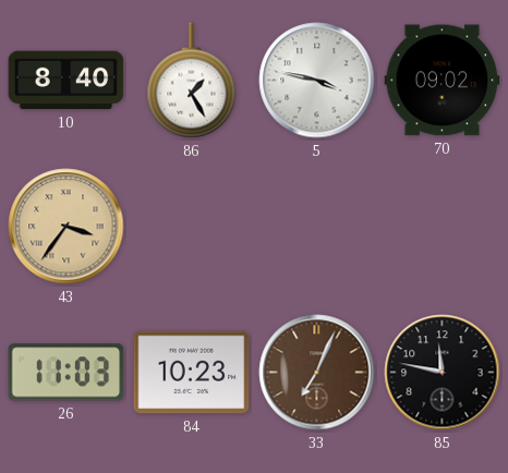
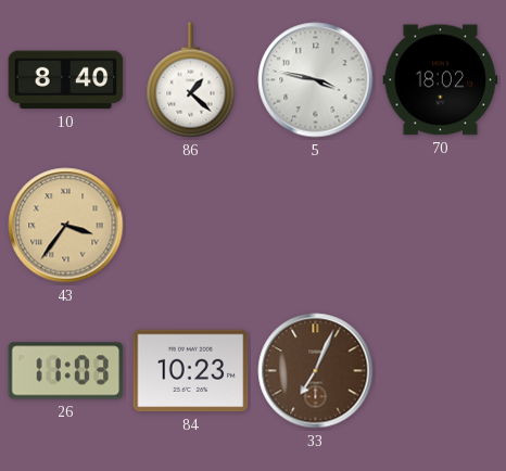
86: 1:25 -> 1:22
70: 09:02 -> 18:02
85: 11:47 -> none
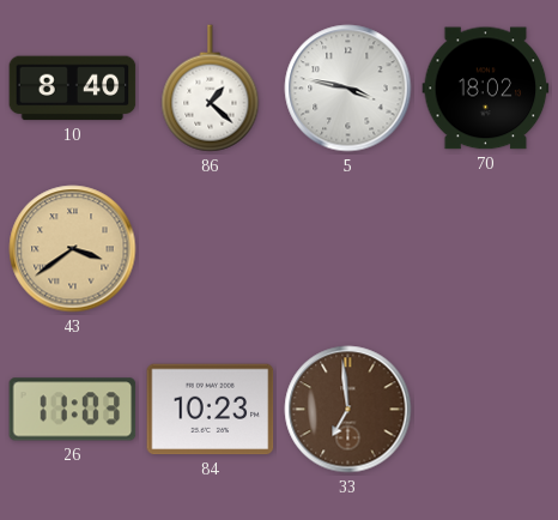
43: 3:36 -> 3:39
33: 7:04 -> 6:59
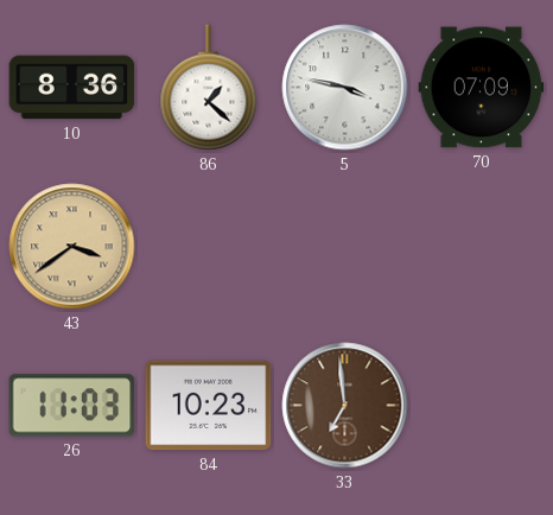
10: 8:40 -> 8:36
70: 18:02 -> 07:09
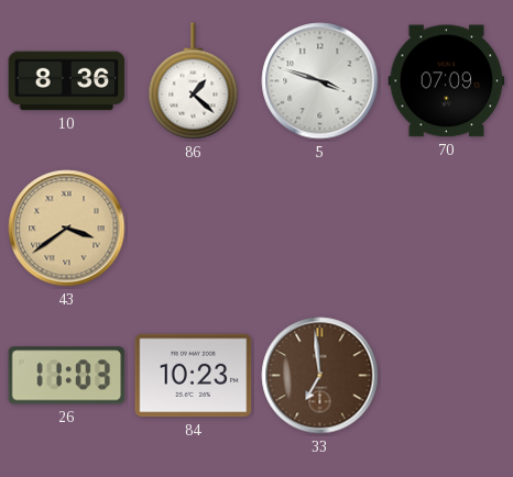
5: 3:47 -> 3:48
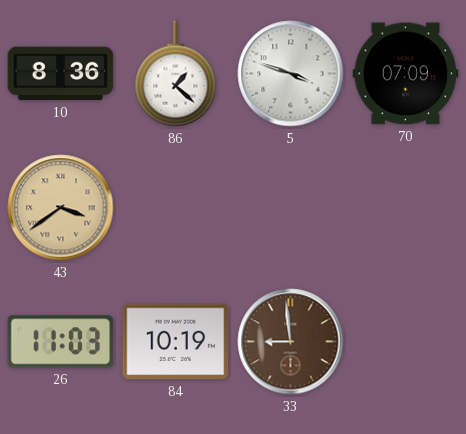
84: 10:23 -> 10:19
33: 6:59 -> 8:59
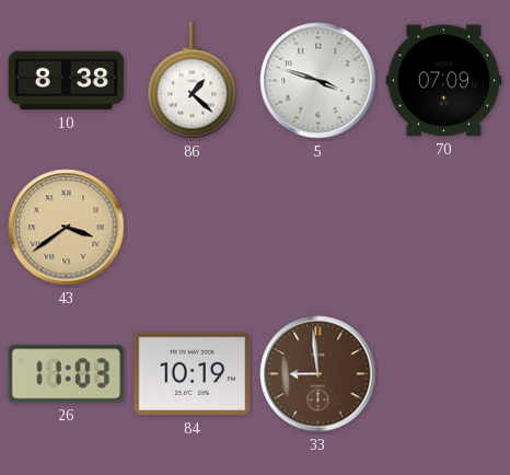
10: 8:36 -> 8:38
